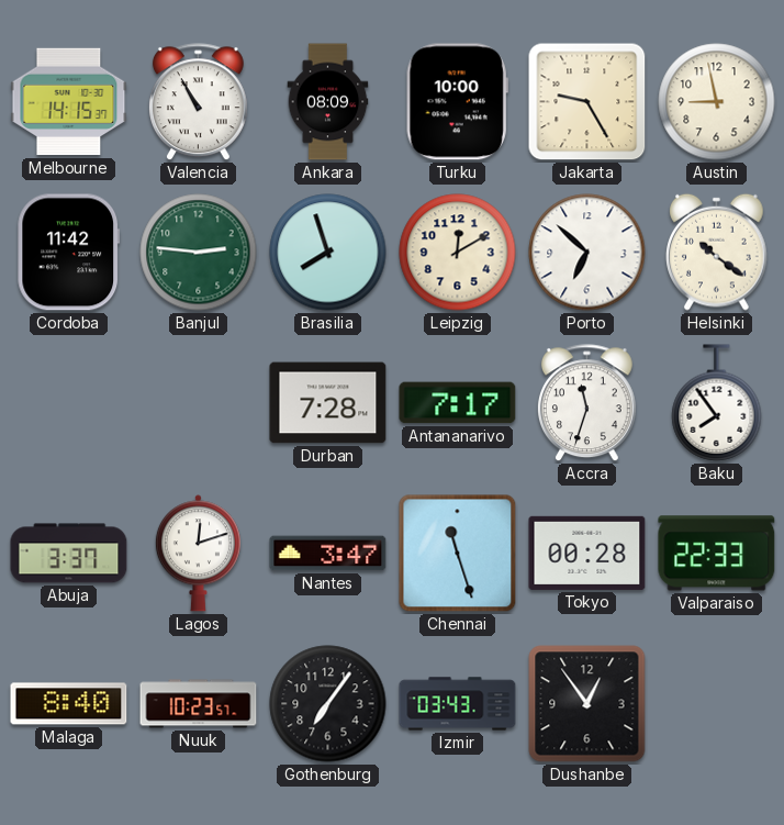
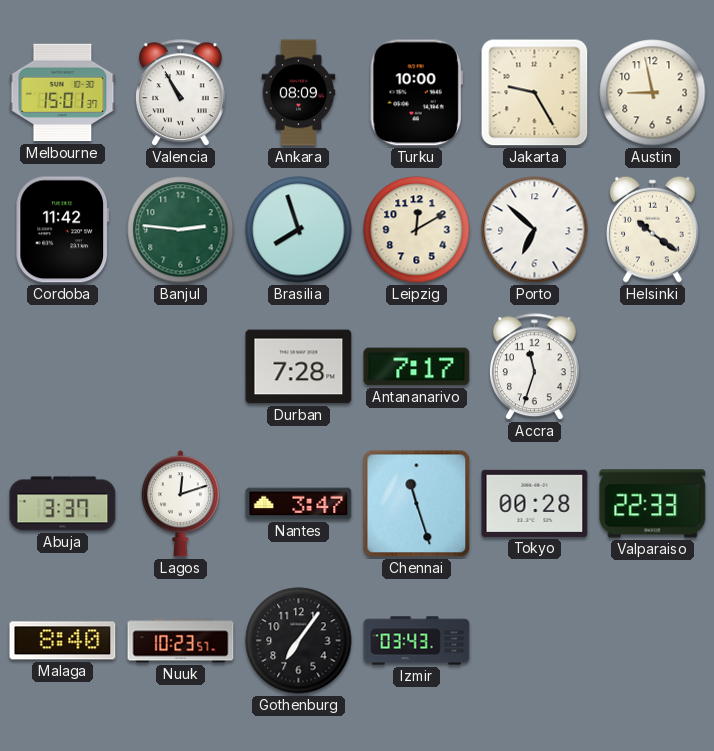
Melbourne: 14:15 -> 15:01
Baku: 7:54 -> none
Dushanbe: 12:54 -> none
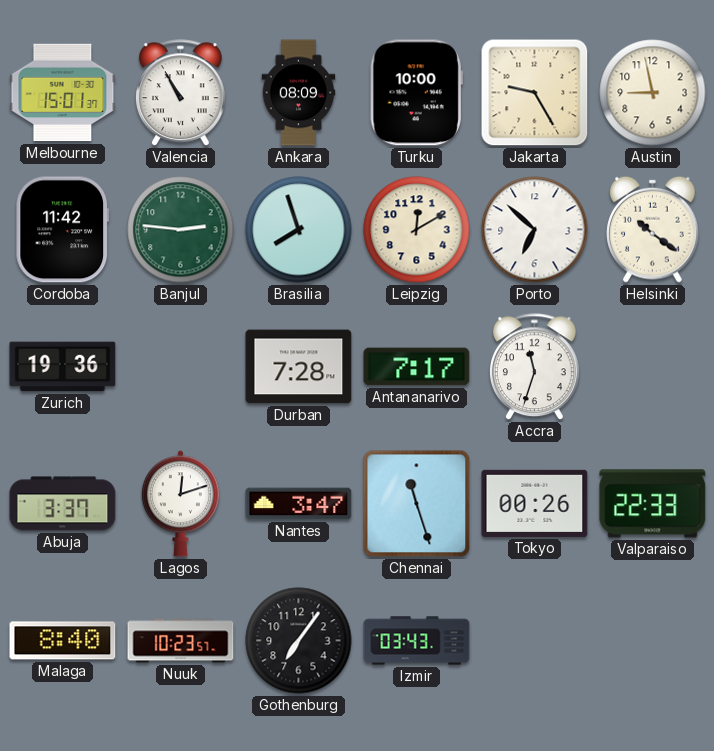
Zurich: none -> 19:36
Tokyo: 00:28 -> 00:26
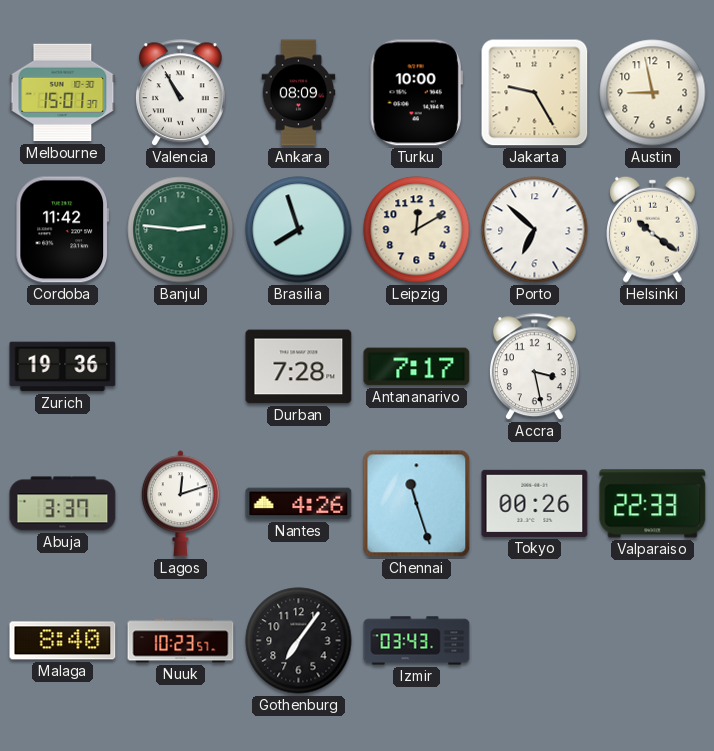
Accra: 11:33 -> 3:28
Nantes: 3:47 -> 4:26
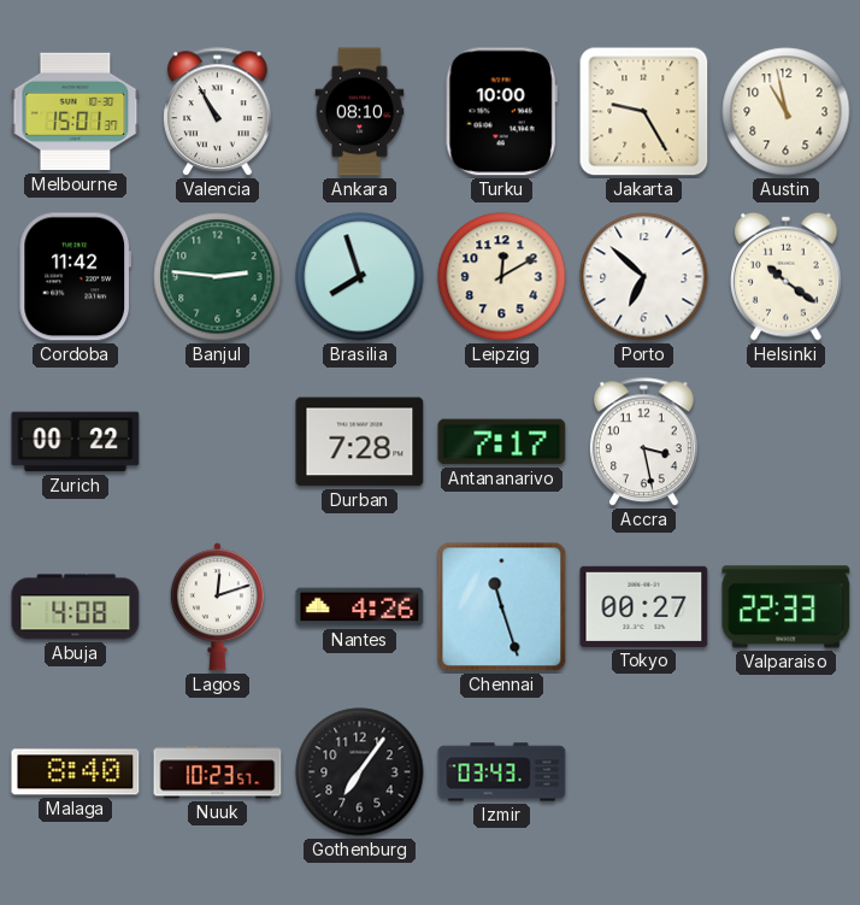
Ankara: 08:09 -> 08:10
Austin: 8:58 -> 10:58
Zurich: 19:36 -> 00:22
Abuja: 3:37 -> 4:08
Tokyo: 00:26 -> 00:27
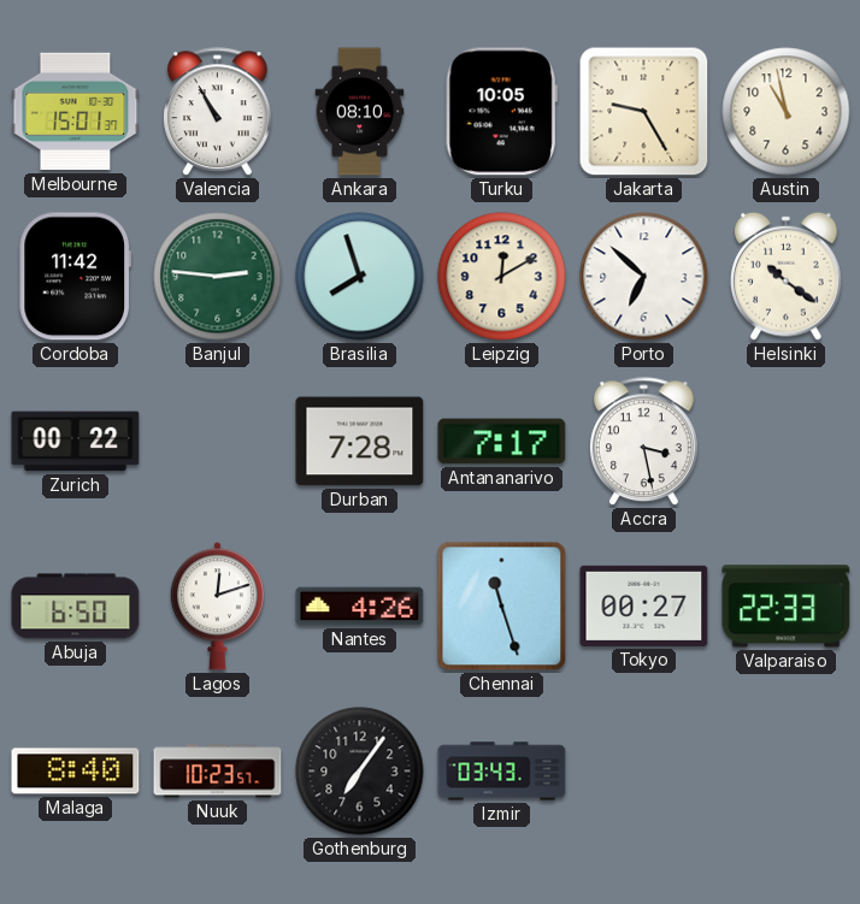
Turku: 10:00 -> 10:05
Abuja: 4:08 -> 6:50
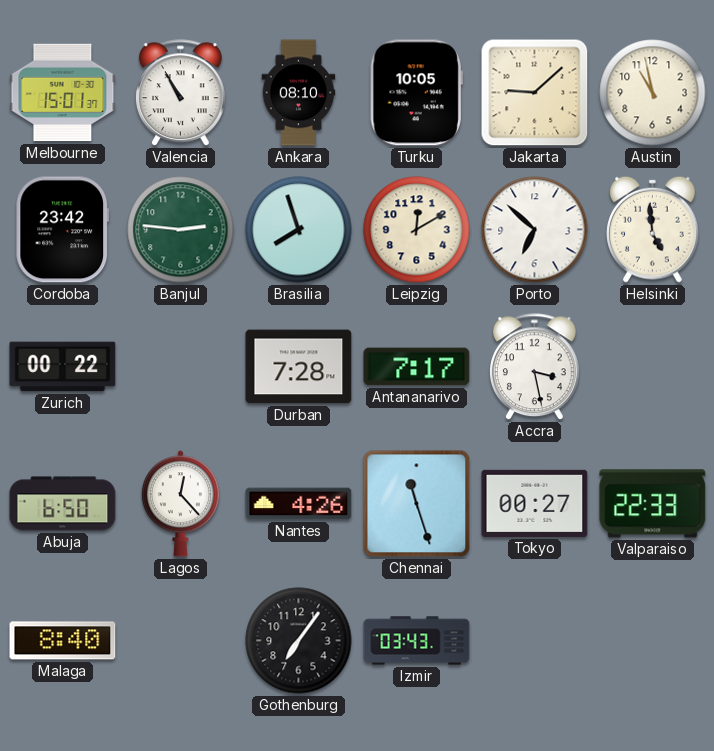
Jakarta: 9:25 -> 9:08
Cordoba: 11:42 -> 23:42
Helsinki: 10:21 -> 4:59
Lagos: 12:12 -> 12:23
Nuuk: 10:23 -> none
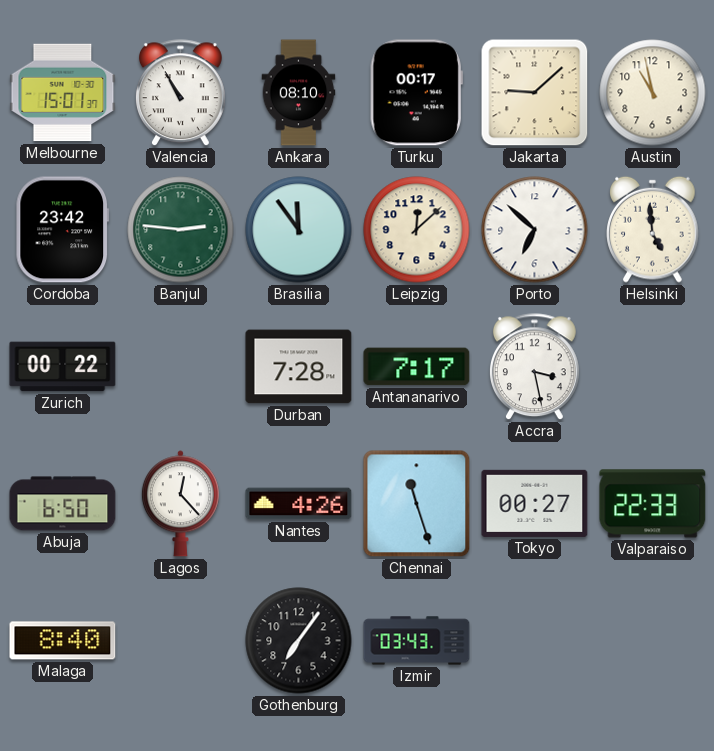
Turku: 10:05 -> 00:17
Brasilia: 7:57 -> 11:54
Leipzig: 12:10 -> 12:08
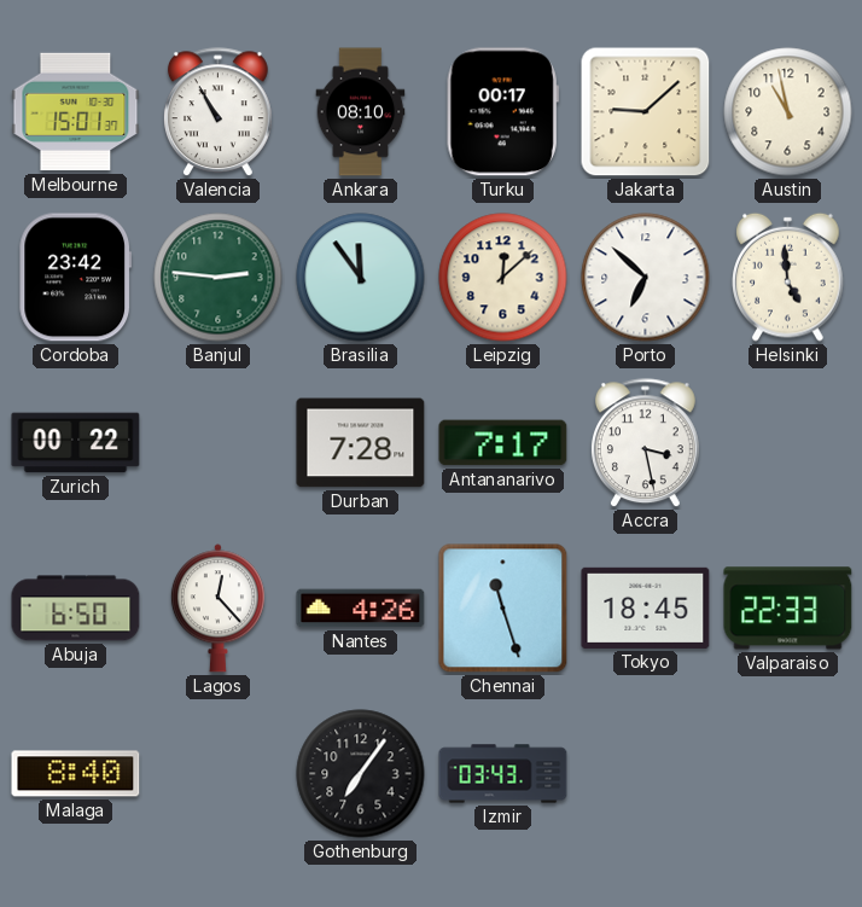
Tokyo: 00:27 -> 18:45
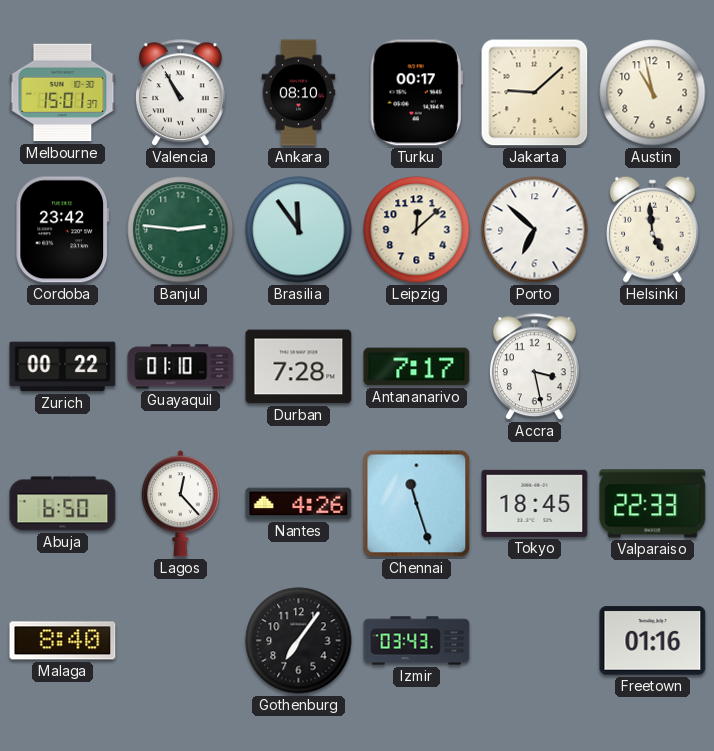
Guayaquil: none -> 01:10
Freetown: none -> 01:16
